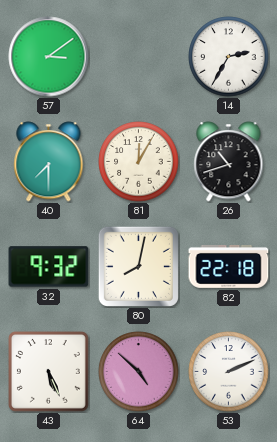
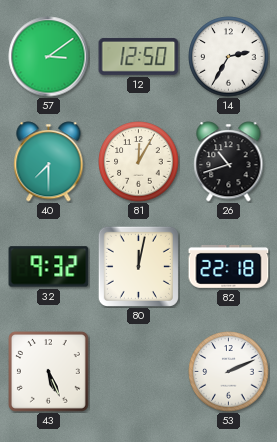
12: none -> 12:50
80: 8:02 -> 12:02
64: 4:52 -> none
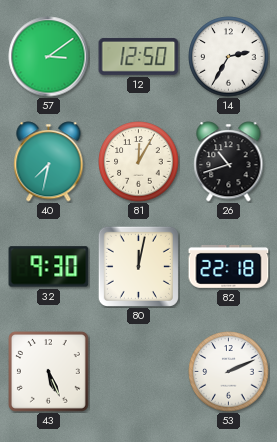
40: 7:30 -> 7:32
32: 9:32 -> 9:30
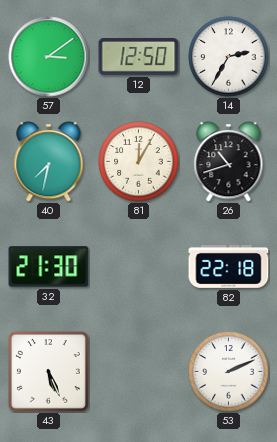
32: 9:30 -> 21:30
80: 12:02 -> none
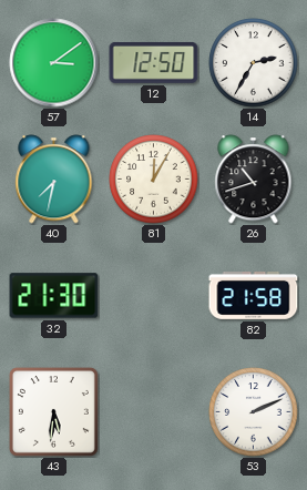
82: 22:18 -> 21:58
43: 5:26 -> 5:31
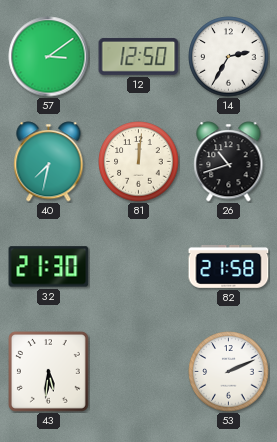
81: 12:05 -> 12:01
